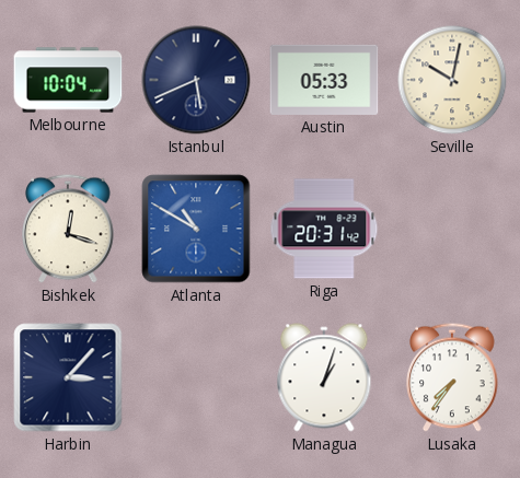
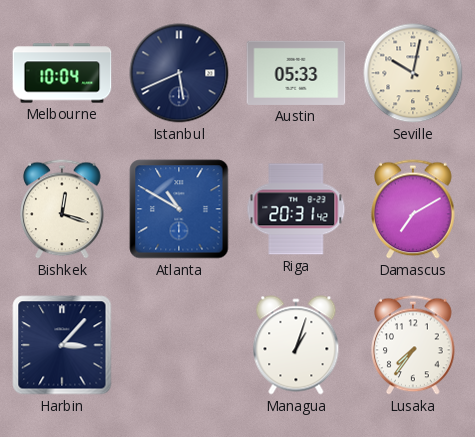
Damascus: none -> 7:10
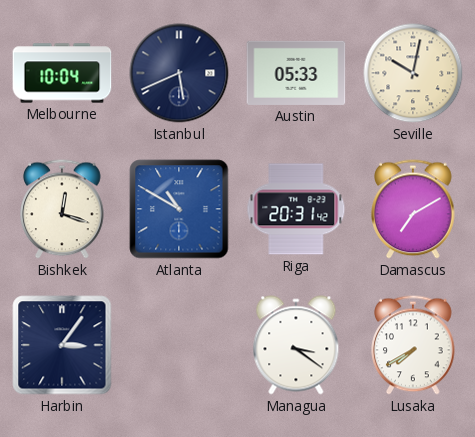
Harbin: 3:07 -> 3:06
Managua: 1:03 -> 3:21
Lusaka: 7:36 -> 7:40
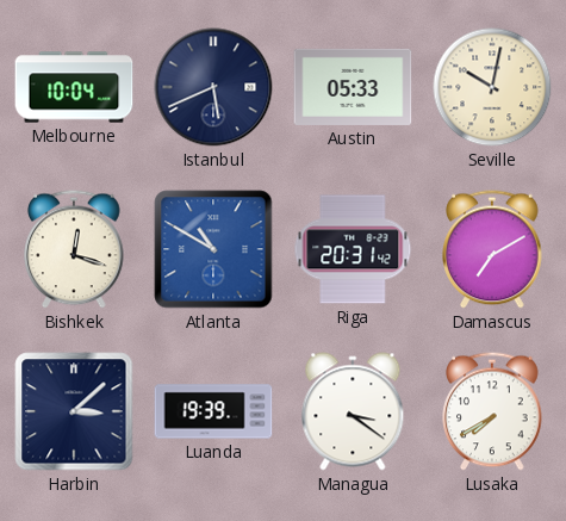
Harbin: 3:06 -> 3:08
Luanda: none -> 19:39
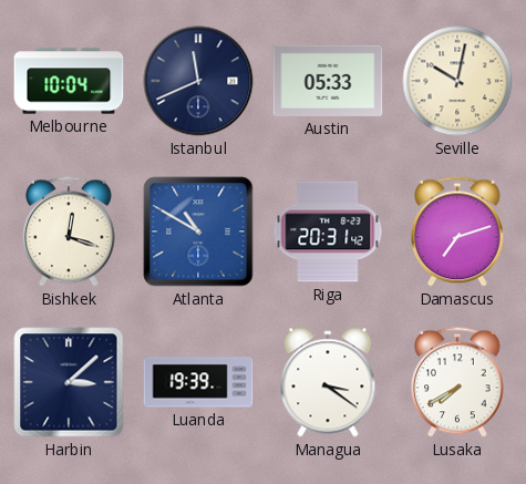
Istanbul: 5:41 -> 11:41
Damascus: 7:10 -> 7:12
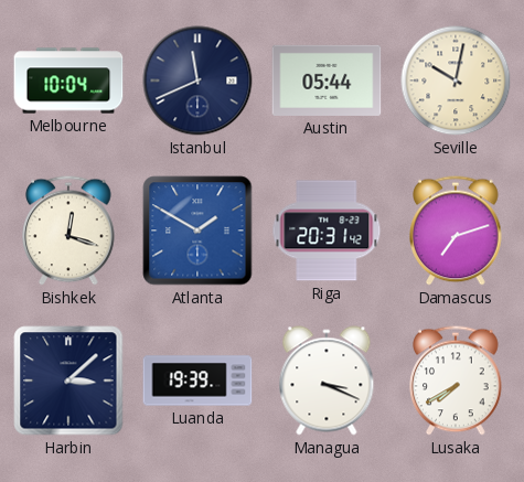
Austin: 05:33 -> 05:44
Atlanta: 10:50 -> 1:50
Managua: 3:21 -> 3:19
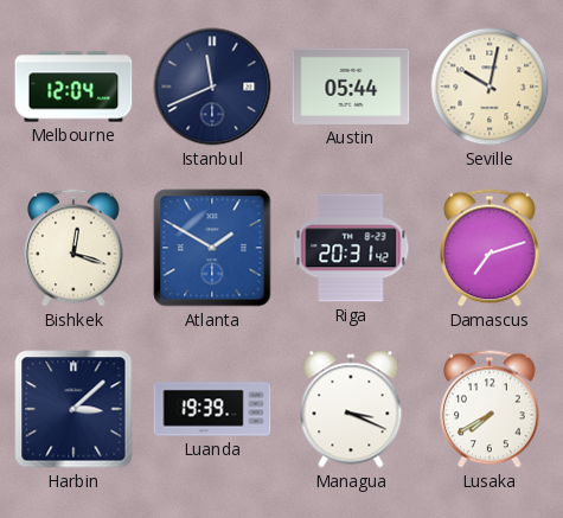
Melbourne: 10:04 -> 12:04
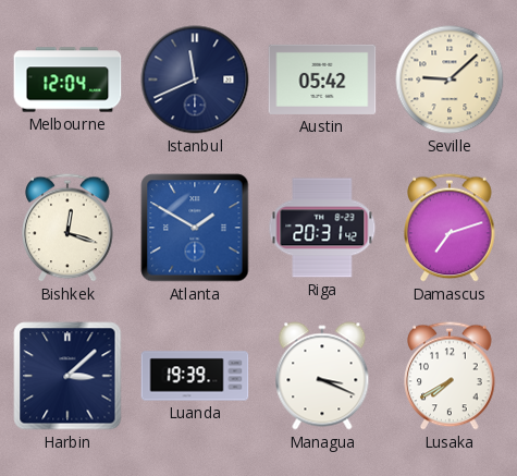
Austin: 05:44 -> 05:42
Seville: 10:02 -> 9:08
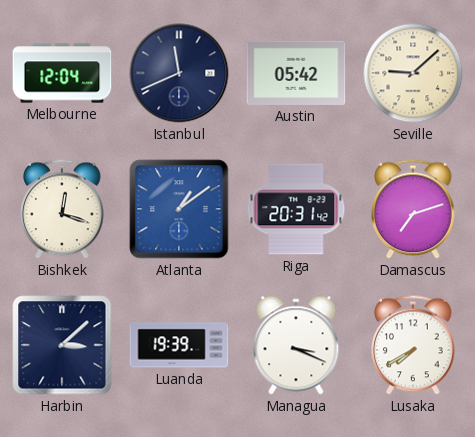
Atlanta: 1:50 -> 1:09
